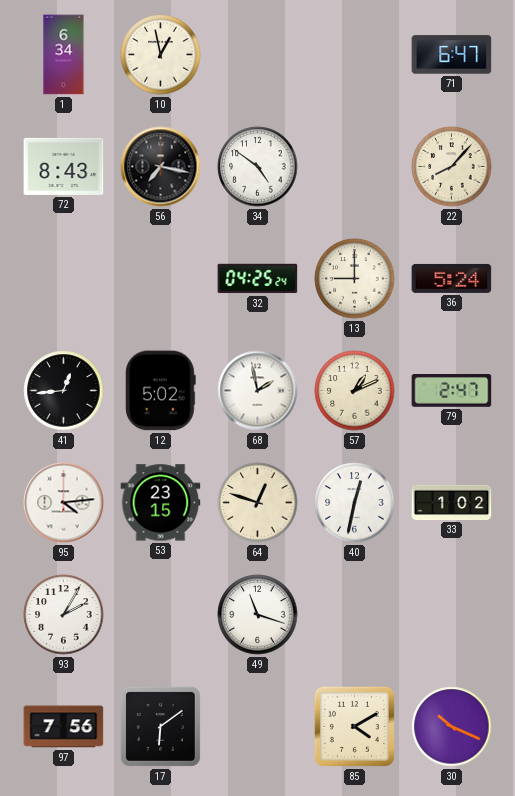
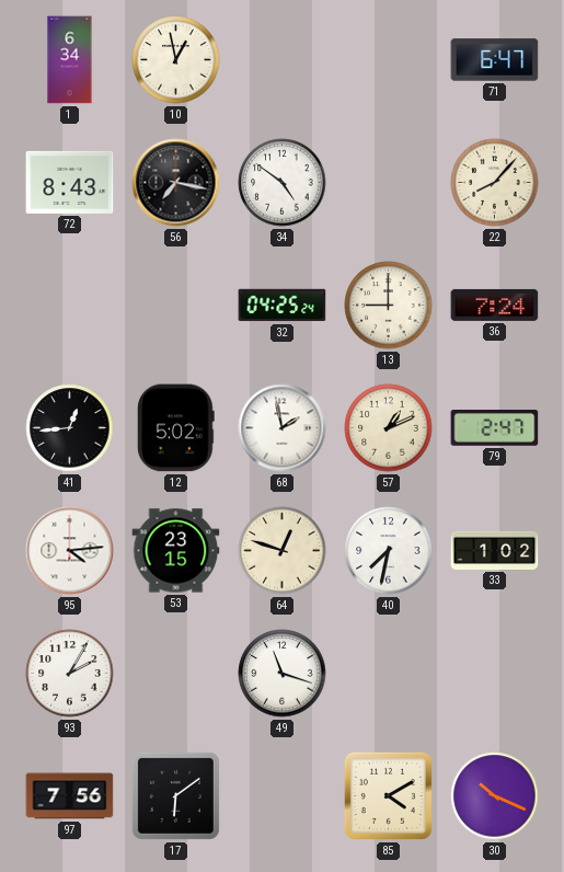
36: 5:24 -> 7:24
40: 12:32 -> 7:32
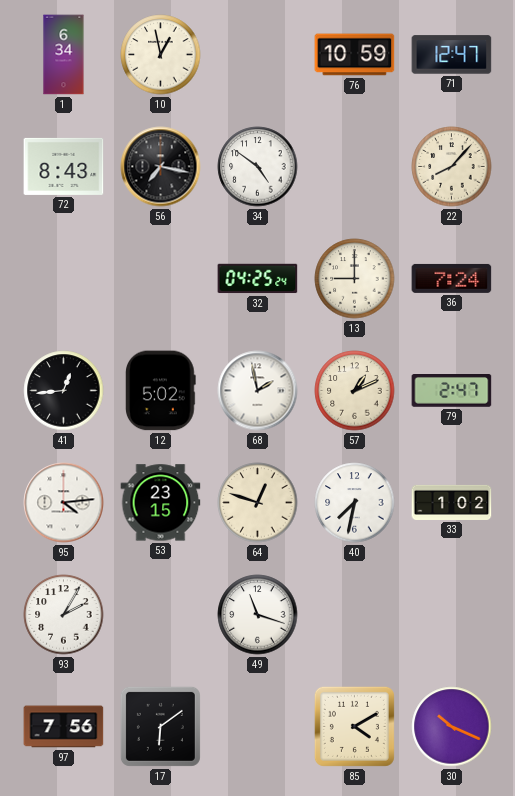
76: none -> 10:59
71: 6:47 -> 12:47
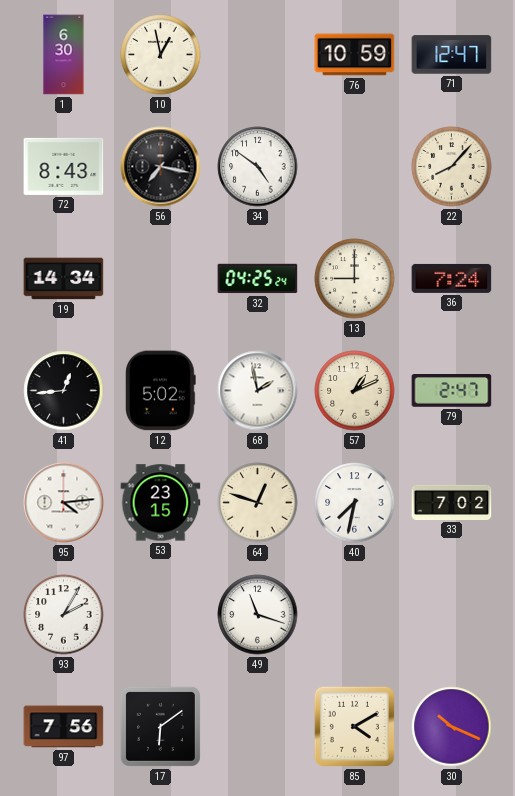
1: 6:34 -> 6:30
19: none -> 14:34
33: 1:02 -> 7:02
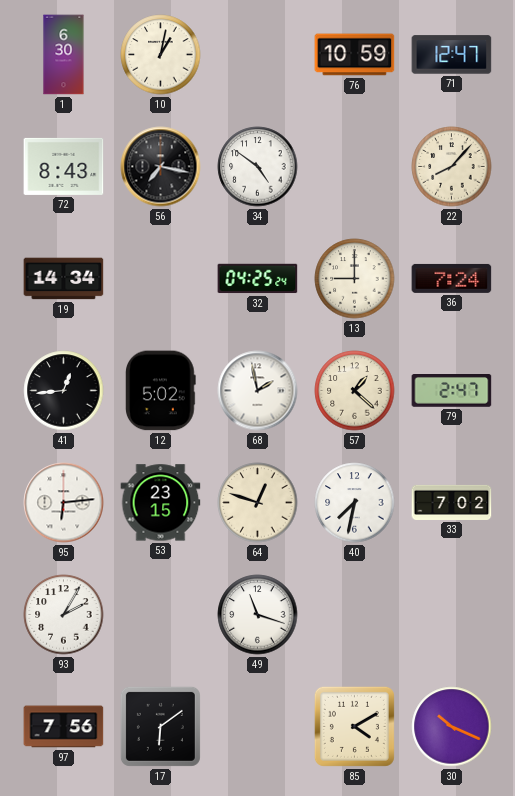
10: 12:58 -> 1:02
57: 1:11 -> 1:22
95: 4:14 -> 6:14
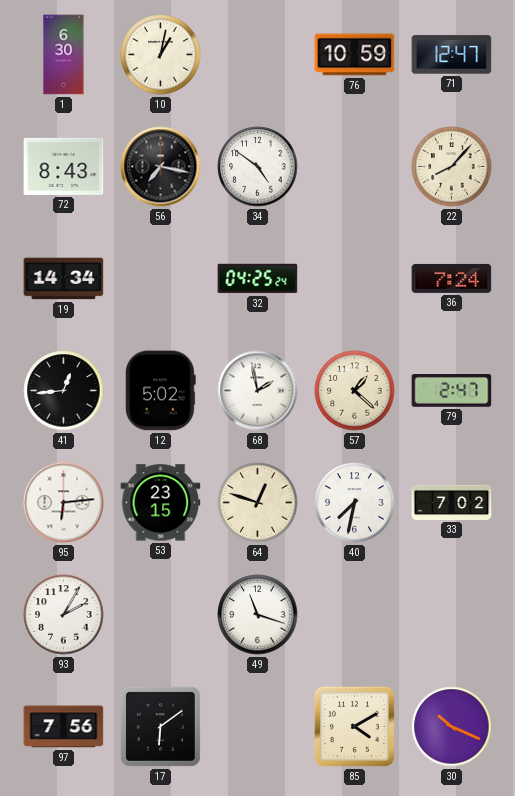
13: 9:00 -> none
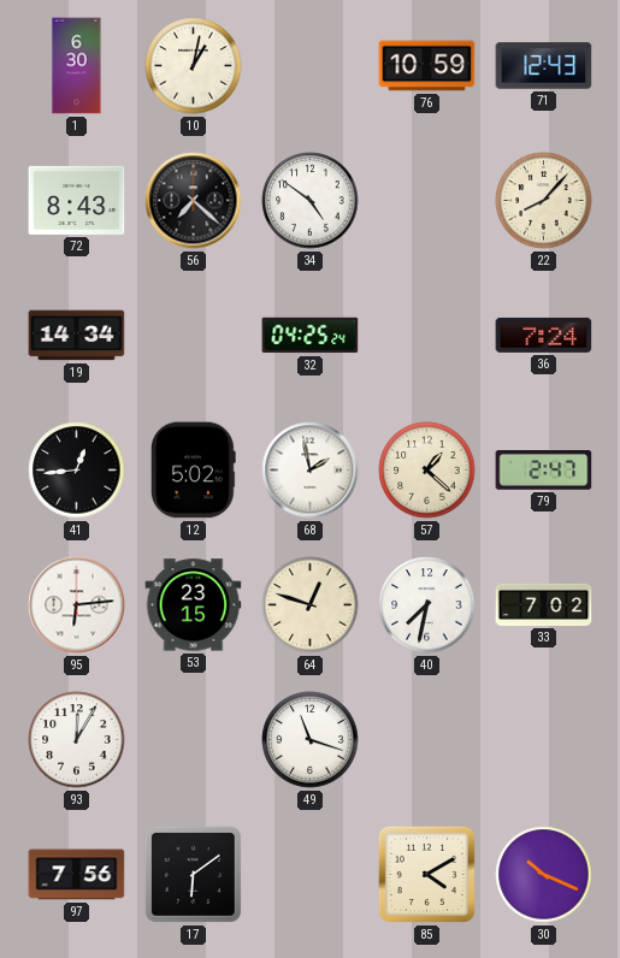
71: 12:47 -> 12:43
56: 7:17 -> 7:22
93: 2:05 -> 12:05
